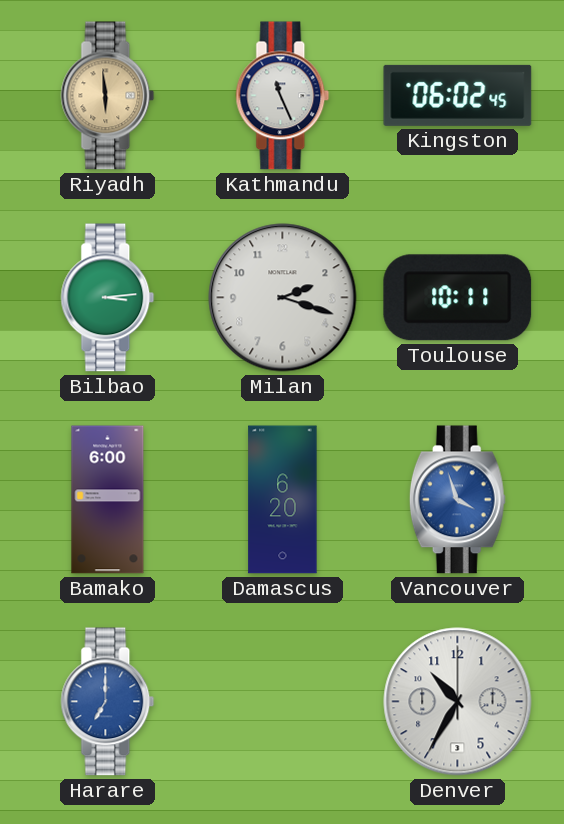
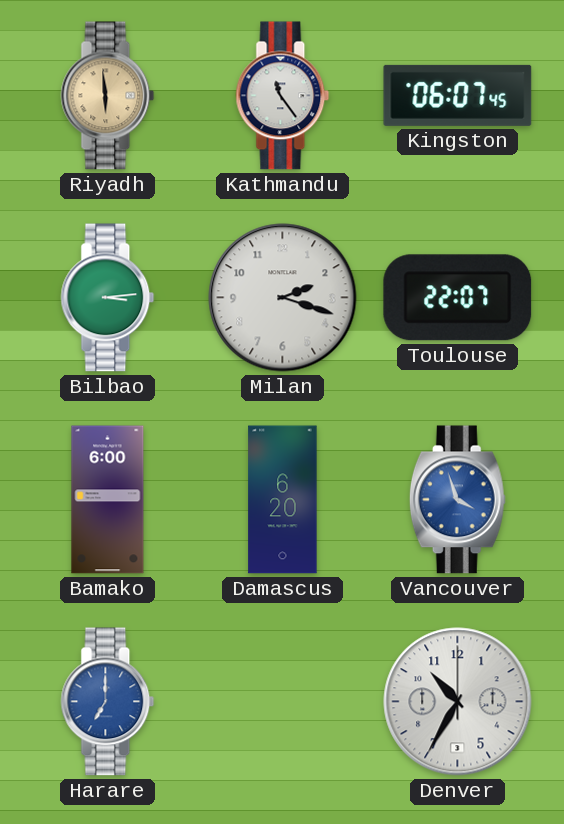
Kathmandu: 11:26 -> 11:24
Kingston: 06:02 -> 06:07
Toulouse: 10:11 -> 22:07
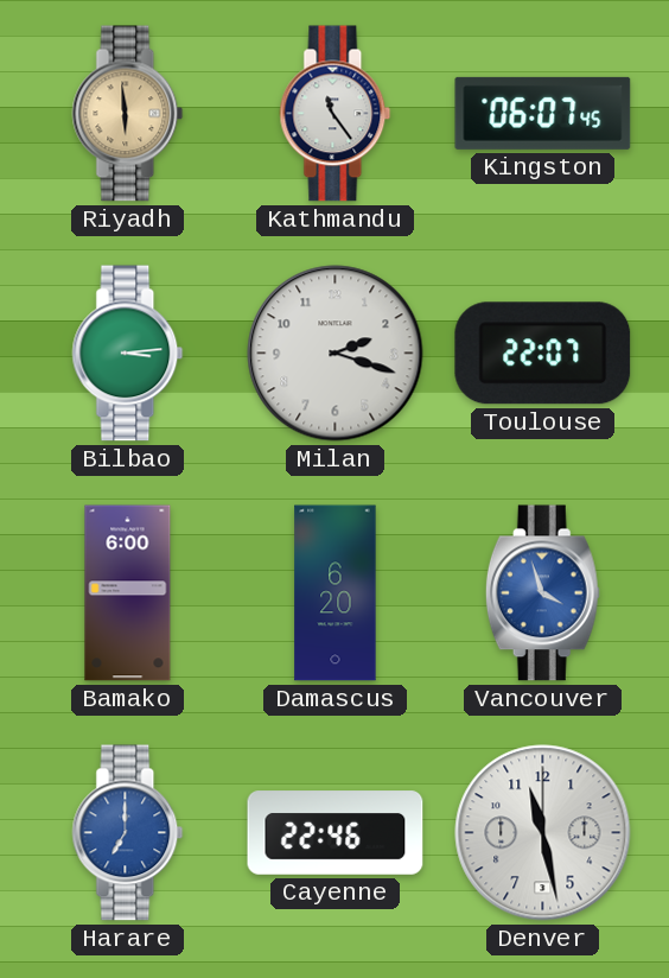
Cayenne: none -> 22:46
Denver: 10:35 -> 11:28
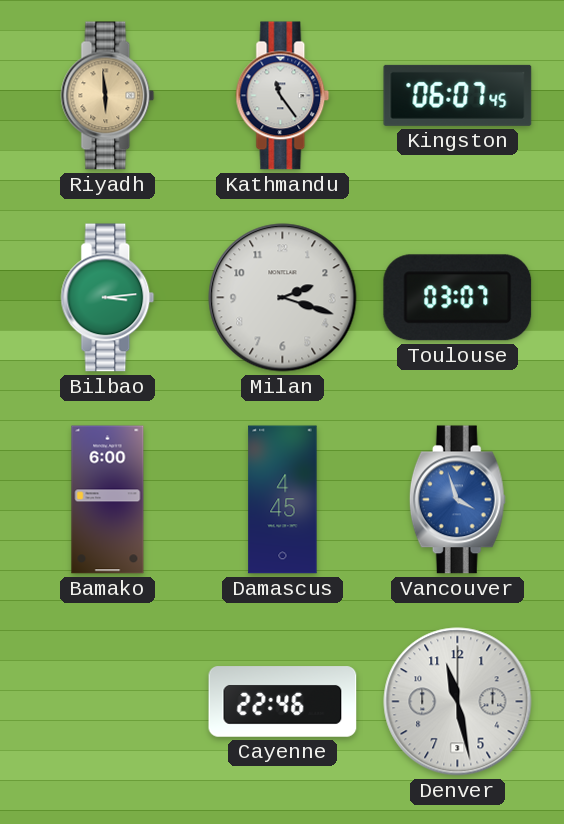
Toulouse: 22:07 -> 03:07
Damascus: 6:20 -> 4:45
Harare: 7:00 -> none
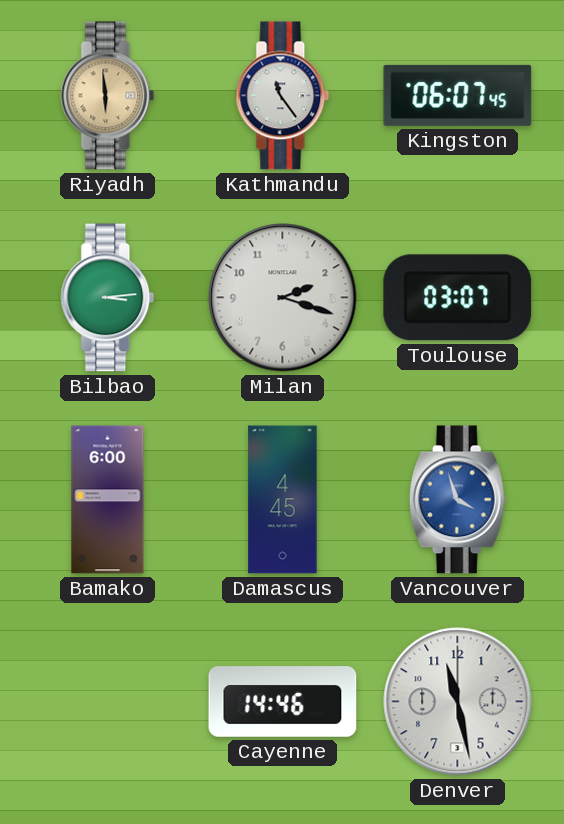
Cayenne: 22:46 -> 14:46
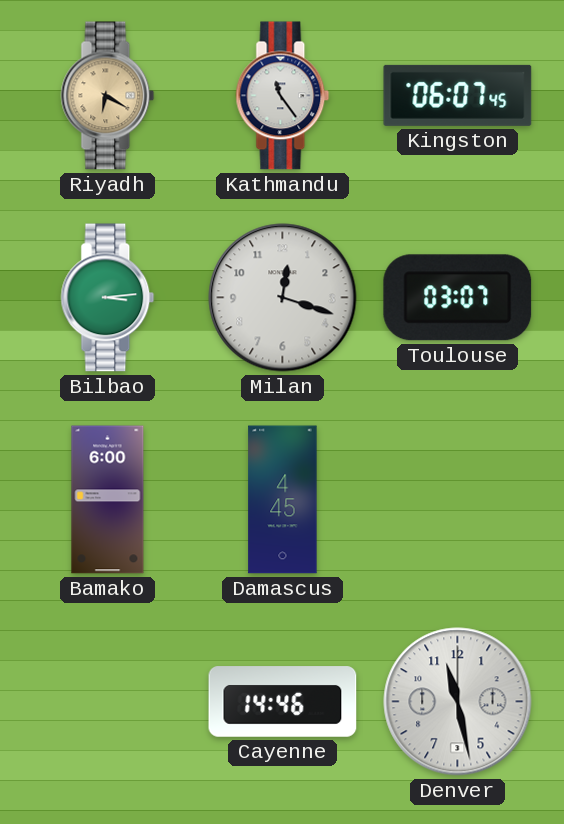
Riyadh: 5:59 -> 6:20
Milan: 2:18 -> 12:18
Vancouver: 3:57 -> none
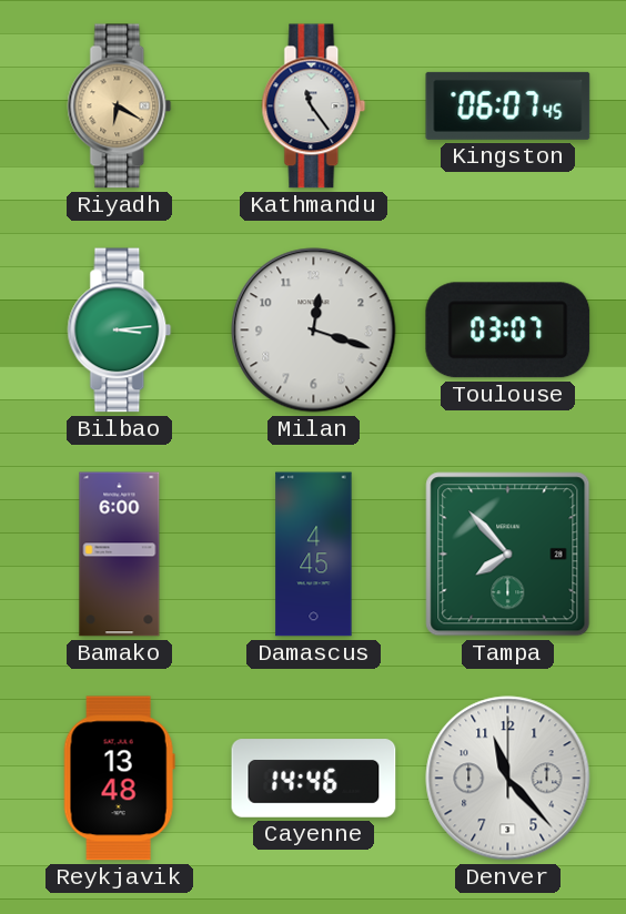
Tampa: none -> 7:53
Reykjavik: none -> 13:48
Denver: 11:28 -> 11:23
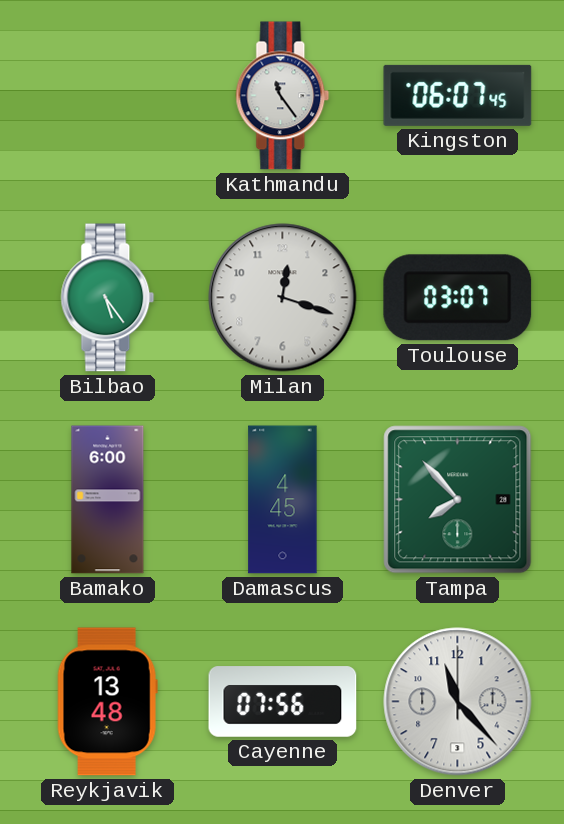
Riyadh: 6:20 -> none
Bilbao: 3:14 -> 5:24
Cayenne: 14:46 -> 07:56
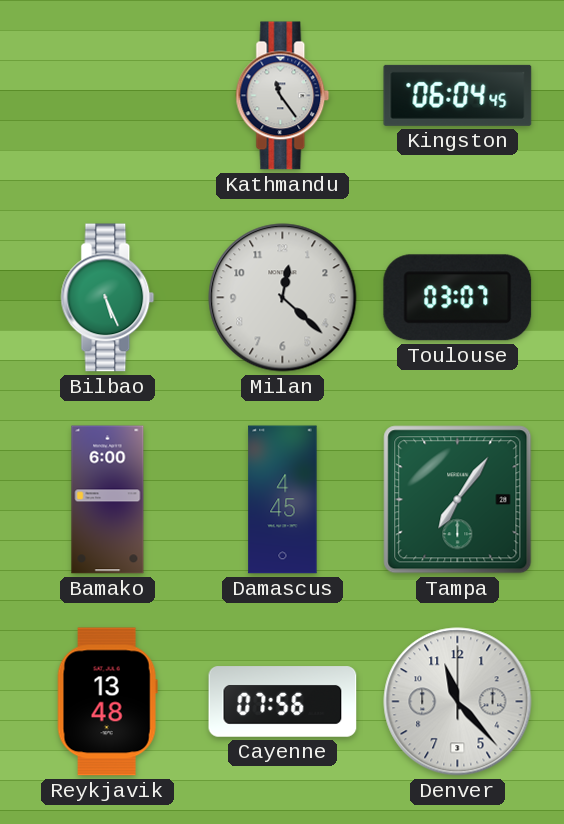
Kingston: 06:07 -> 06:04
Bilbao: 5:24 -> 5:26
Milan: 12:18 -> 12:22
Tampa: 7:53 -> 7:06
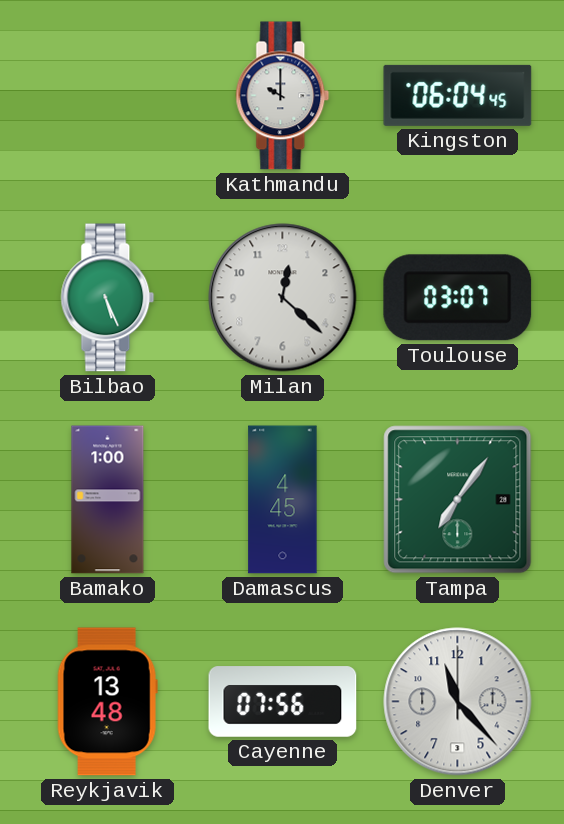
Kathmandu: 11:24 -> 10:00
Bamako: 6:00 -> 1:00
